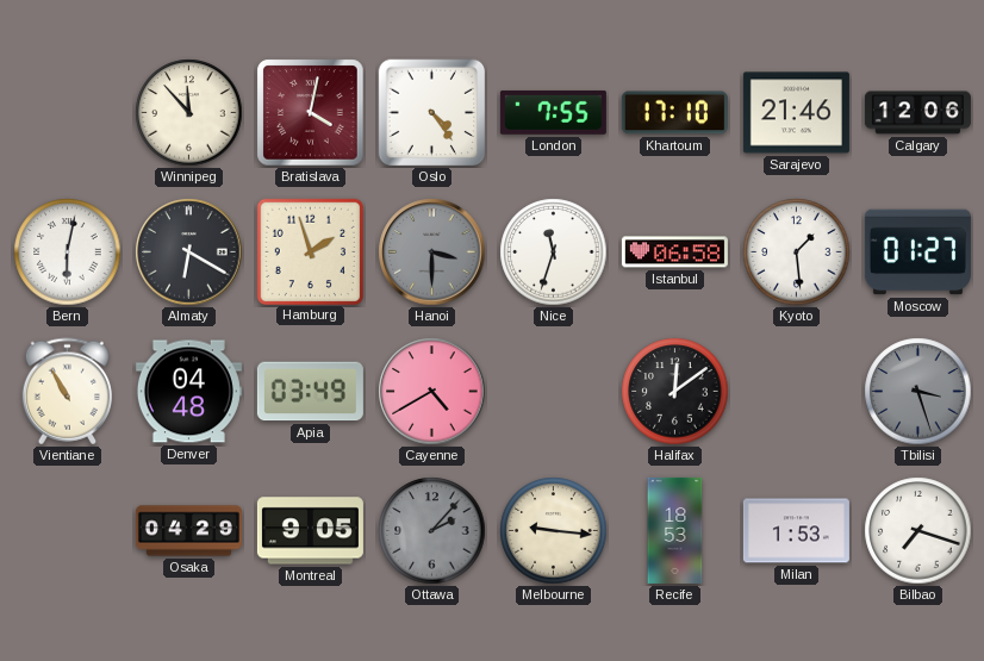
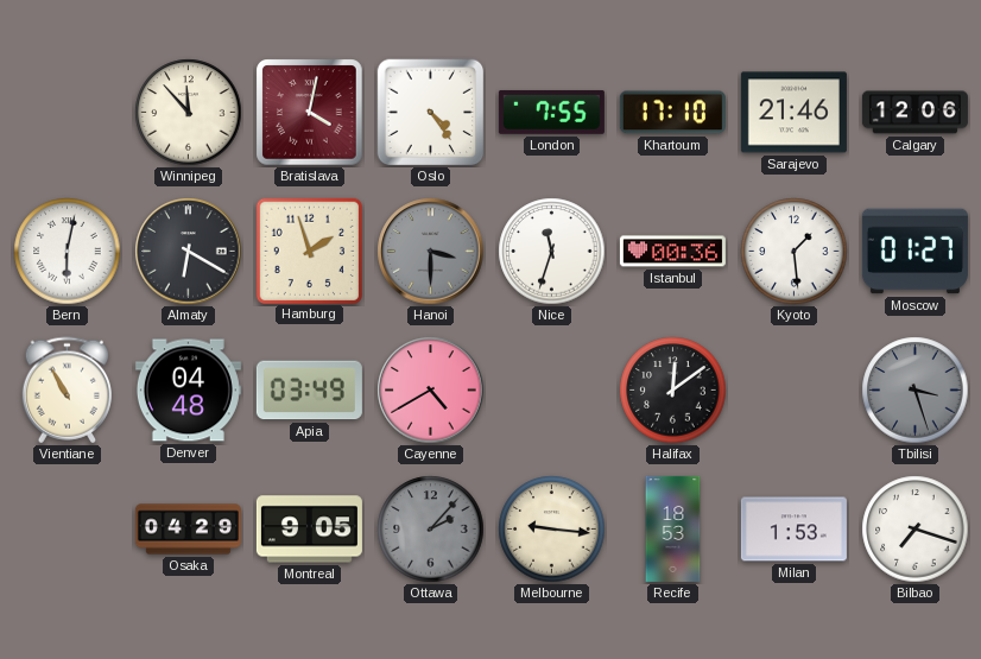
Istanbul: 06:58 -> 00:36
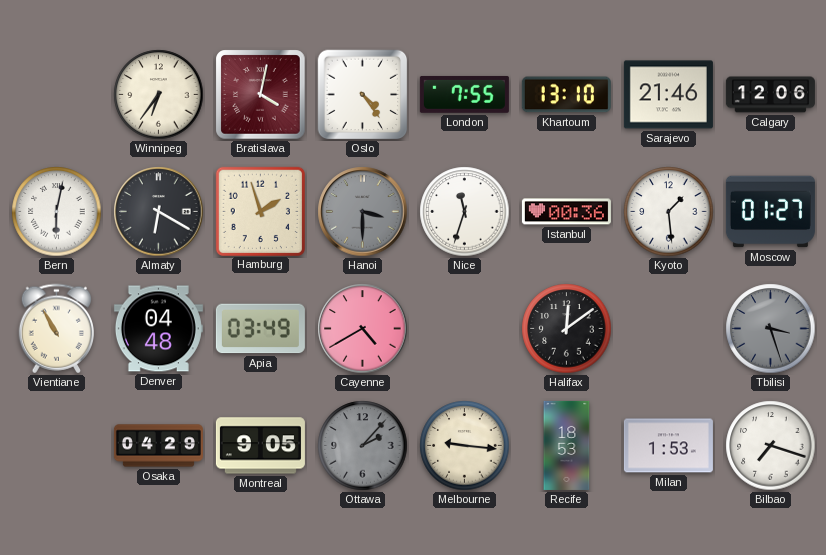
Winnipeg: 11:53 -> 6:36
Khartoum: 17:10 -> 13:10
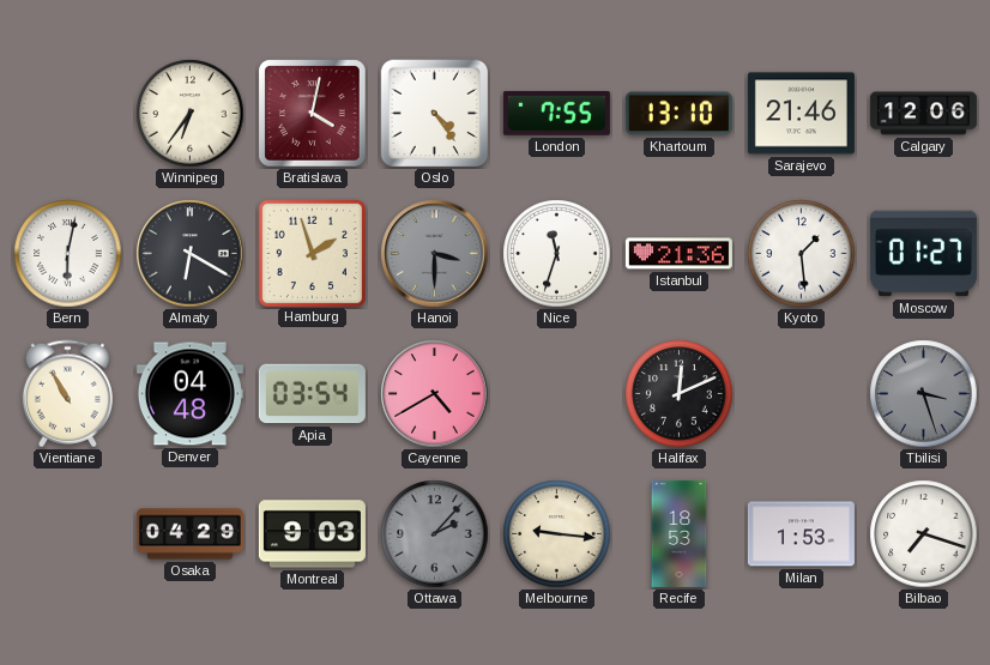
Istanbul: 00:36 -> 21:36
Apia: 03:49 -> 03:54
Halifax: 12:09 -> 12:11
Montreal: 9:05 -> 9:03
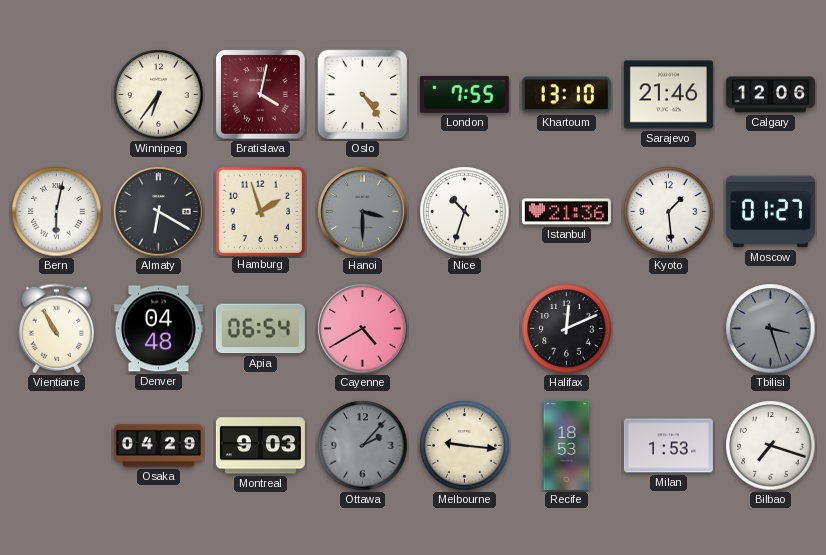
Nice: 11:33 -> 10:33
Apia: 03:54 -> 06:54
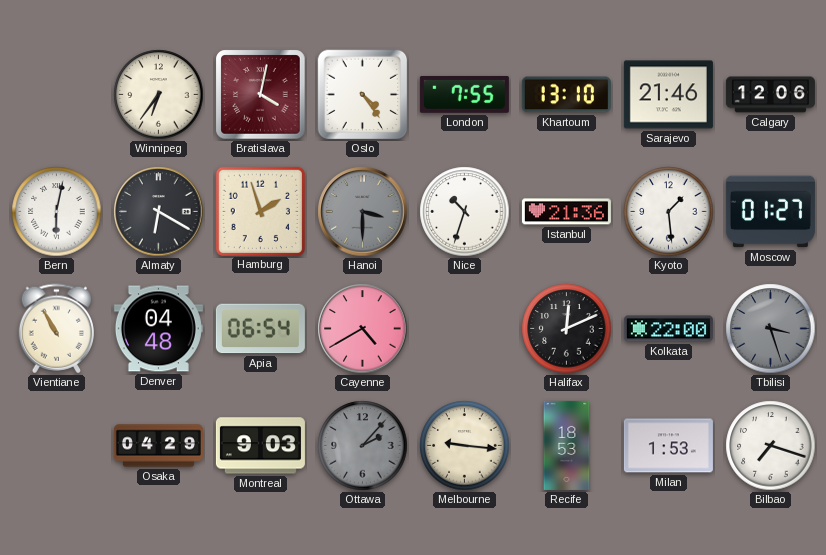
Kolkata: none -> 22:00
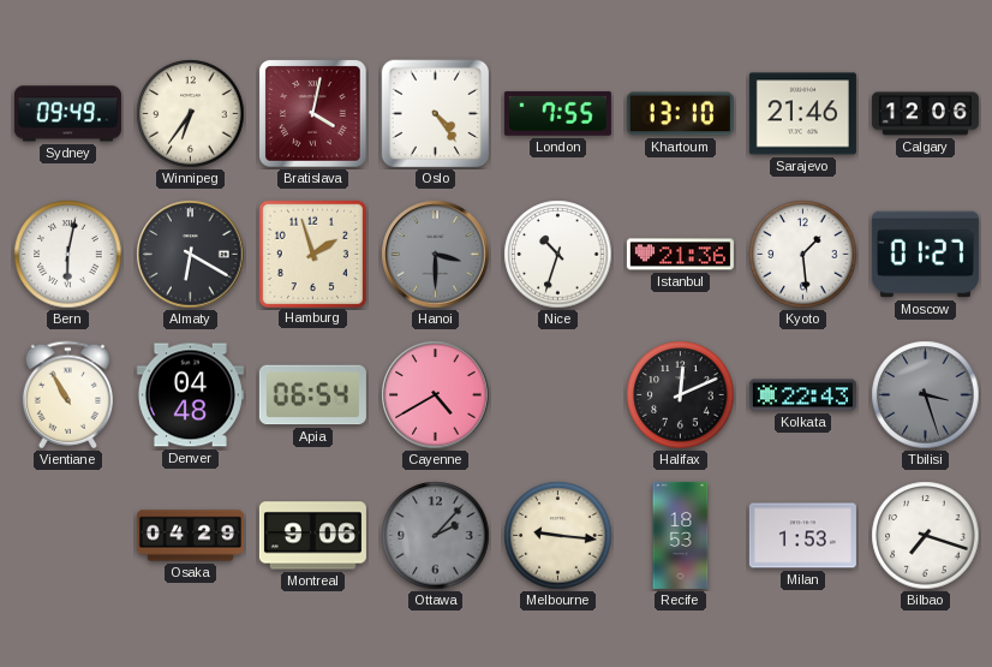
Sydney: none -> 09:49
Kolkata: 22:00 -> 22:43
Montreal: 9:03 -> 9:06
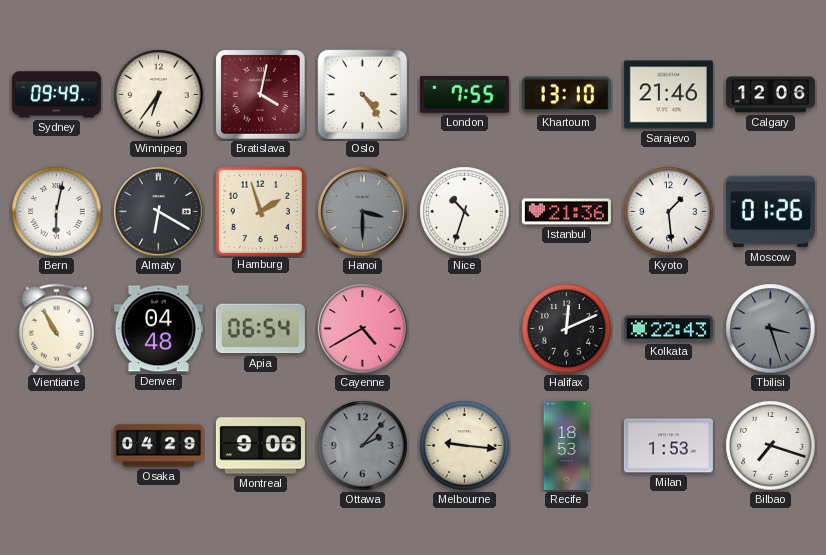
Moscow: 01:27 -> 01:26
